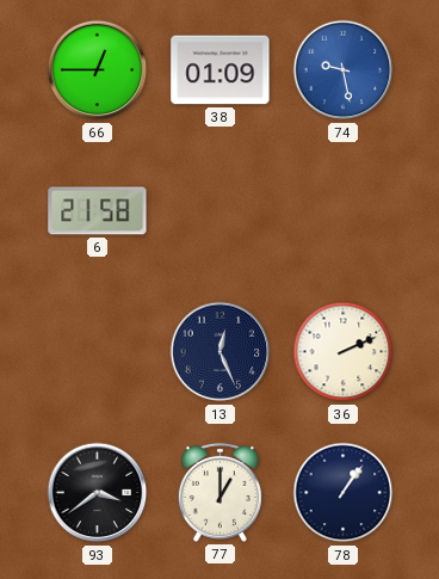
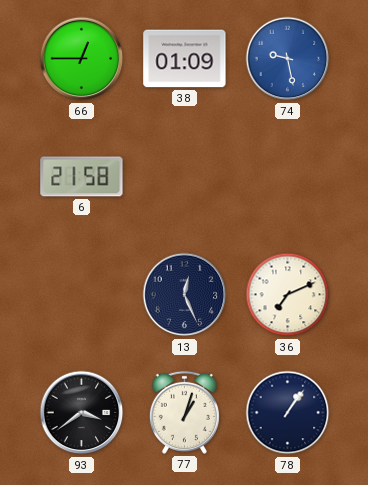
36: 2:11 -> 7:11
77: 1:00 -> 1:03
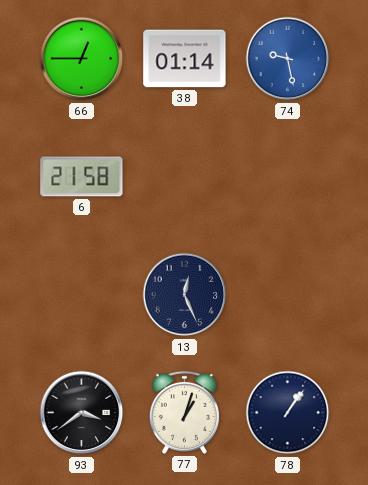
38: 01:09 -> 01:14
36: 7:11 -> none
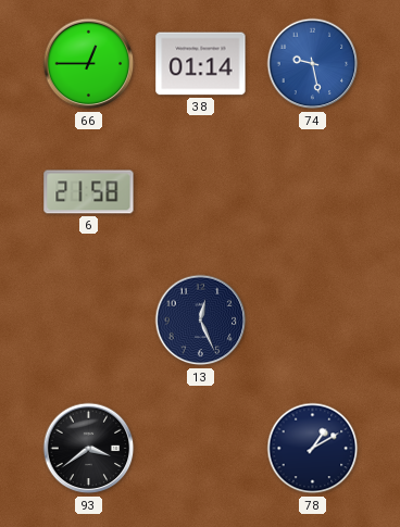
77: 1:03 -> none
78: 1:06 -> 1:10
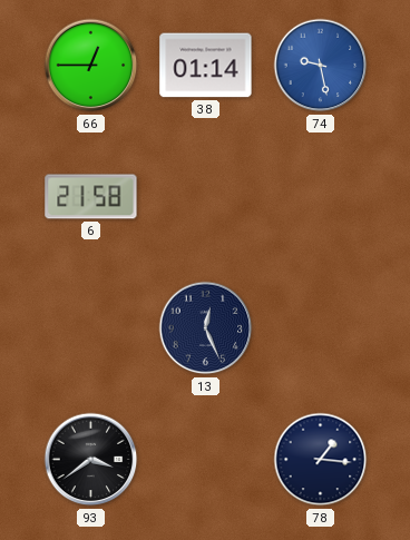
78: 1:10 -> 1:16
